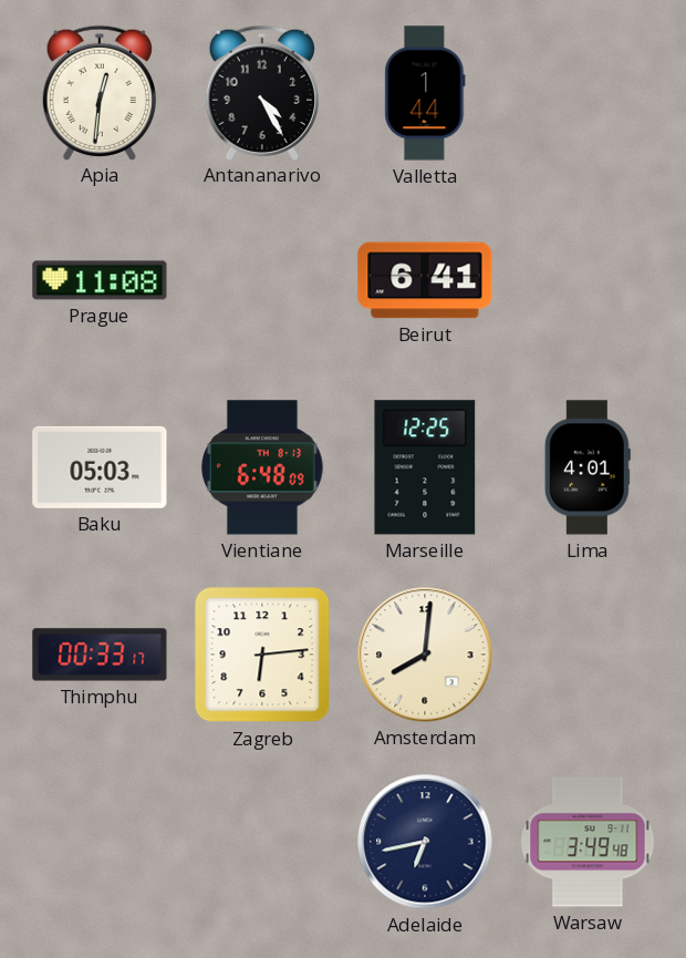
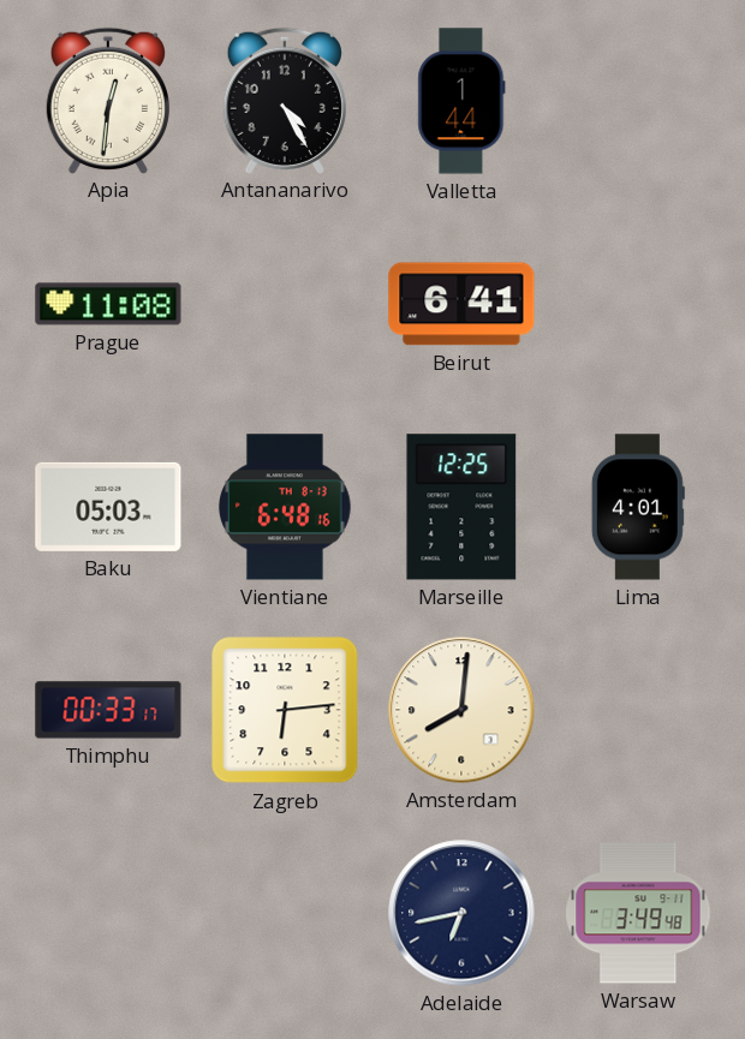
Vientiane: 6:48:09 -> 6:48:16
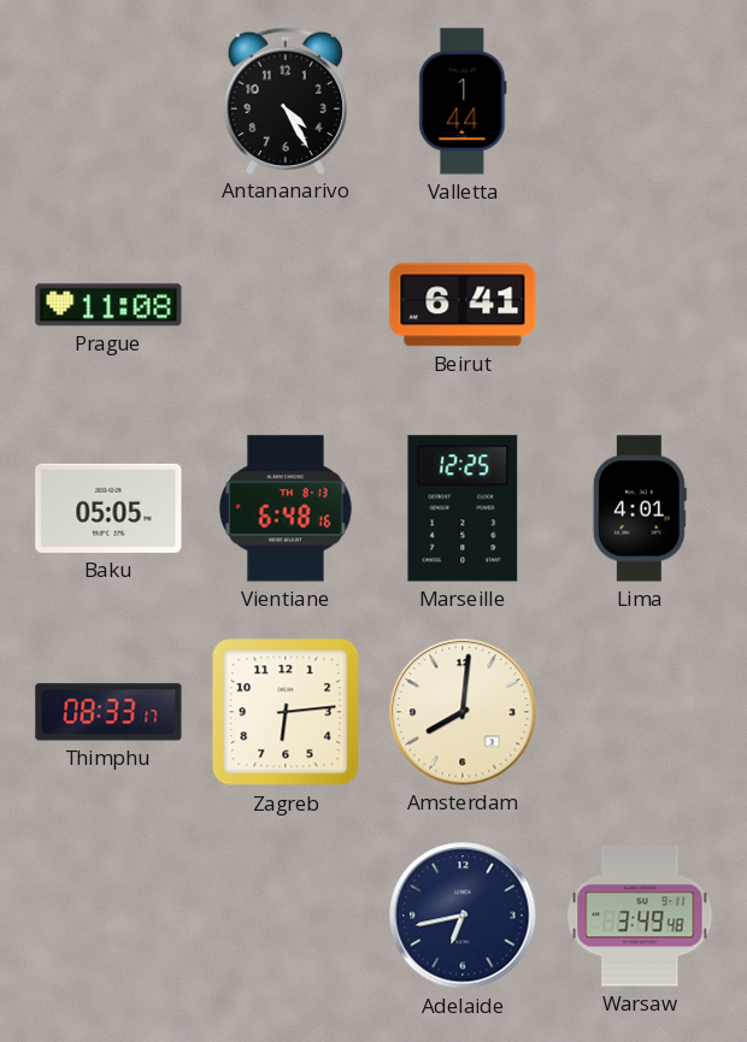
Apia: 12:31 -> none
Baku: 05:03 -> 05:05
Thimphu: 00:33 -> 08:33
